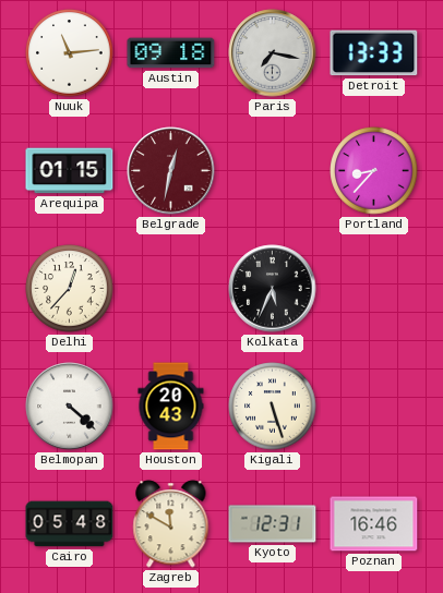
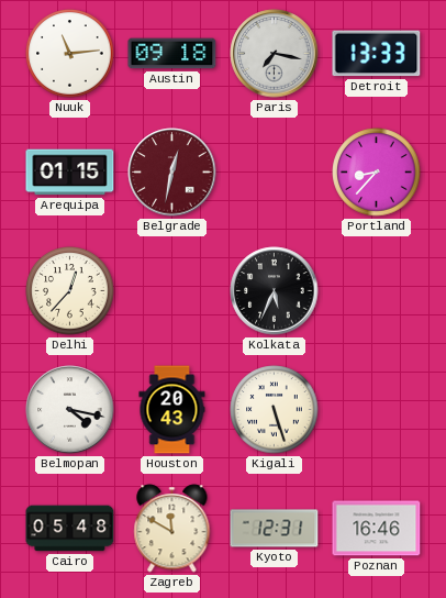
Belmopan: 4:22 -> 4:17
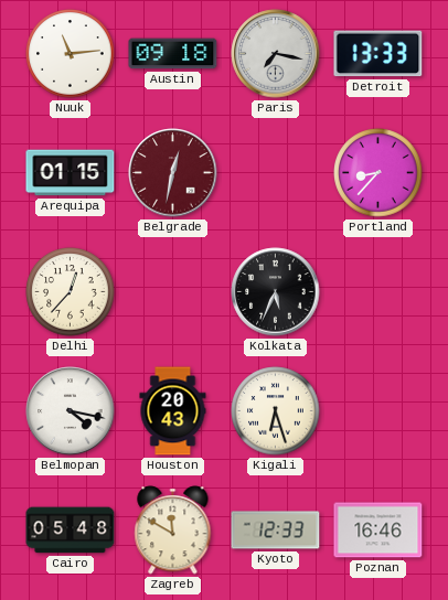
Kigali: 5:27 -> 6:27
Kyoto: 12:31 -> 12:33
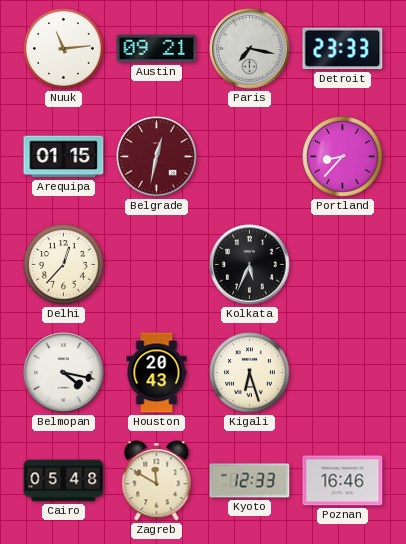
Austin: 09:18 -> 09:21
Detroit: 13:33 -> 23:33
